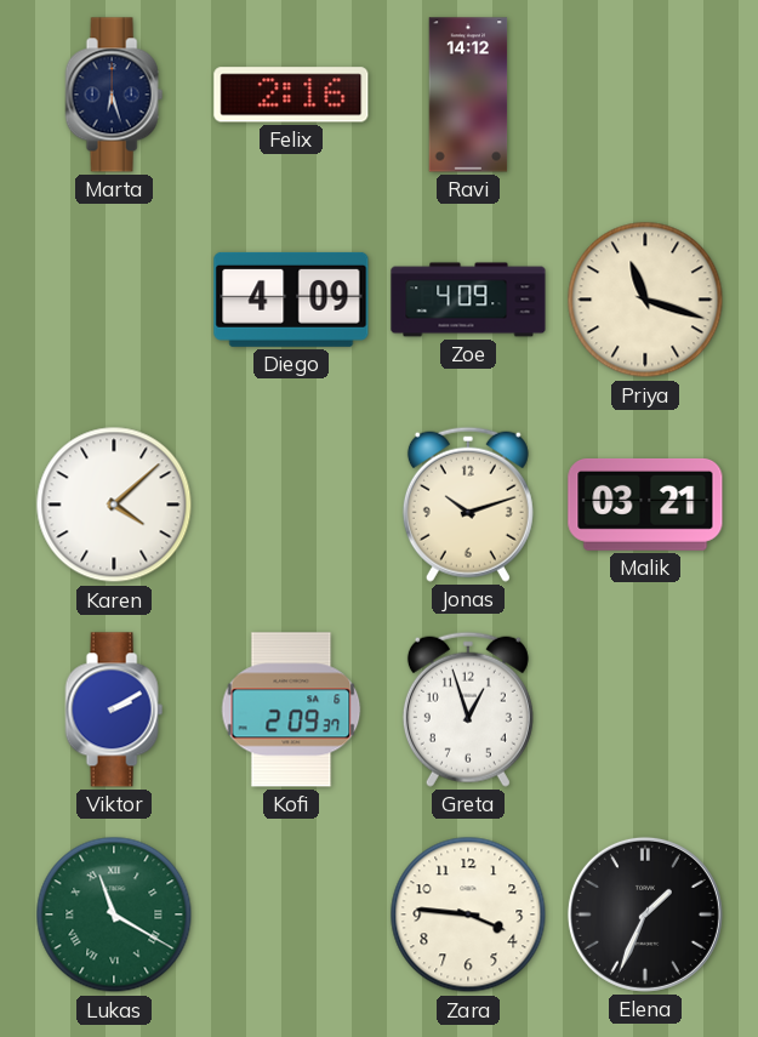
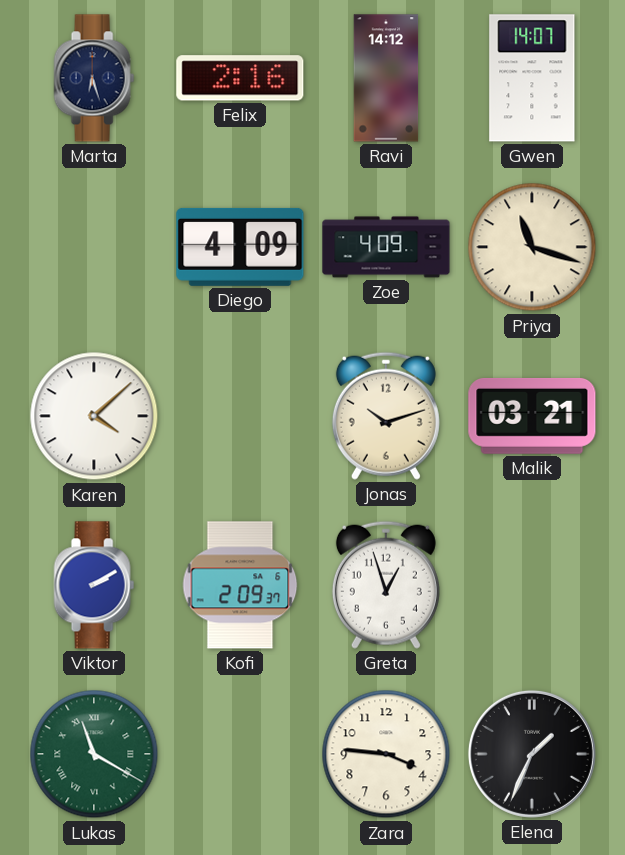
Gwen: none -> 14:07
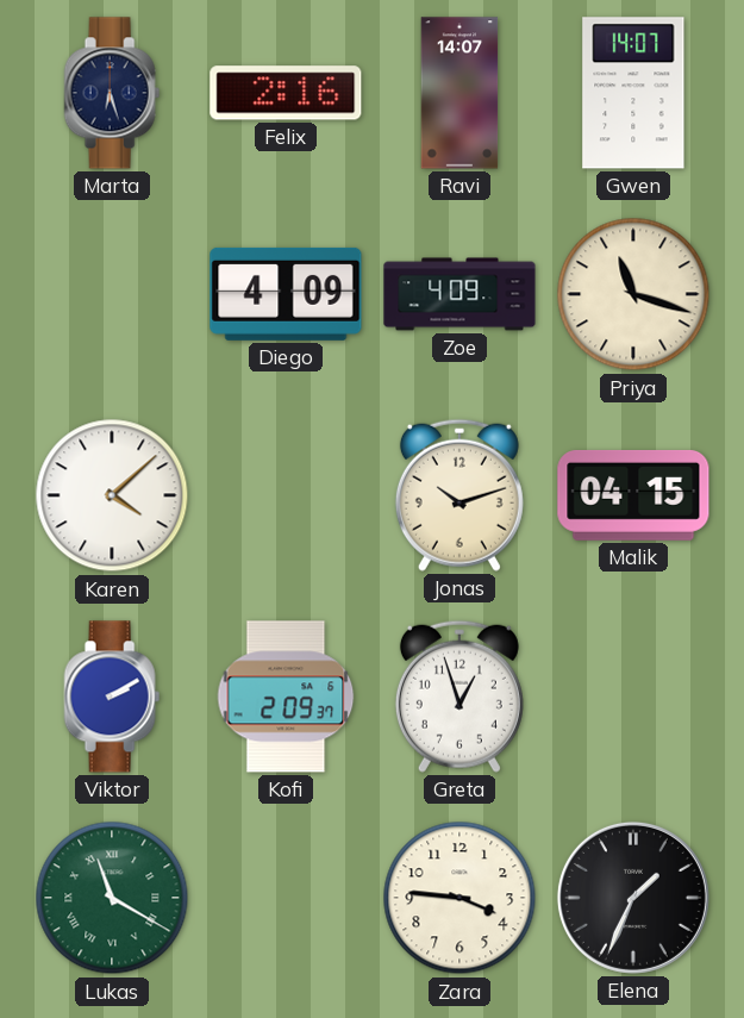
Ravi: 14:12 -> 14:07
Malik: 03:21 -> 04:15
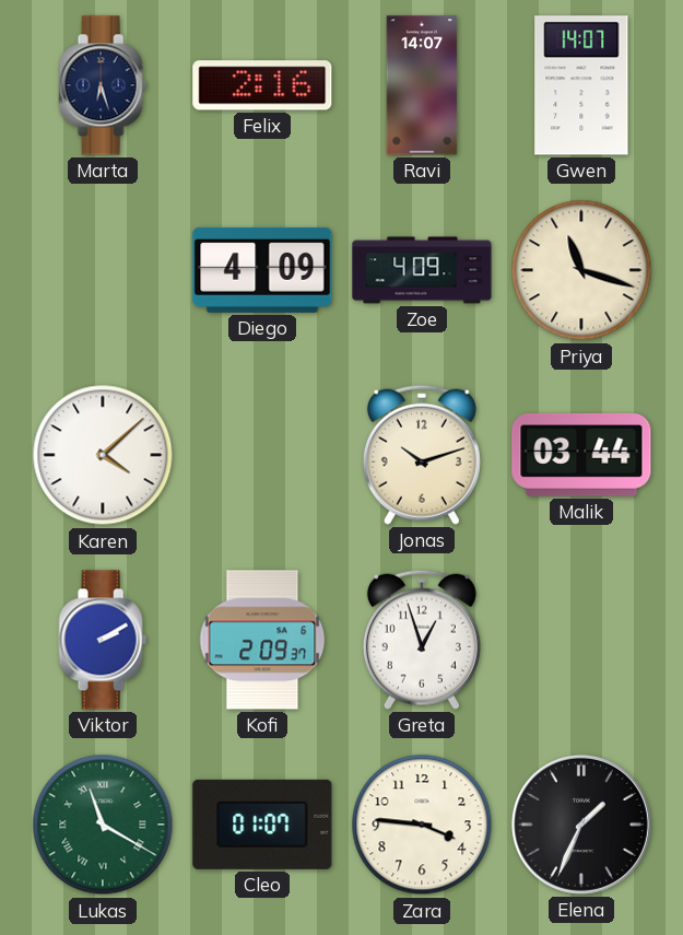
Malik: 04:15 -> 03:44
Cleo: none -> 01:07
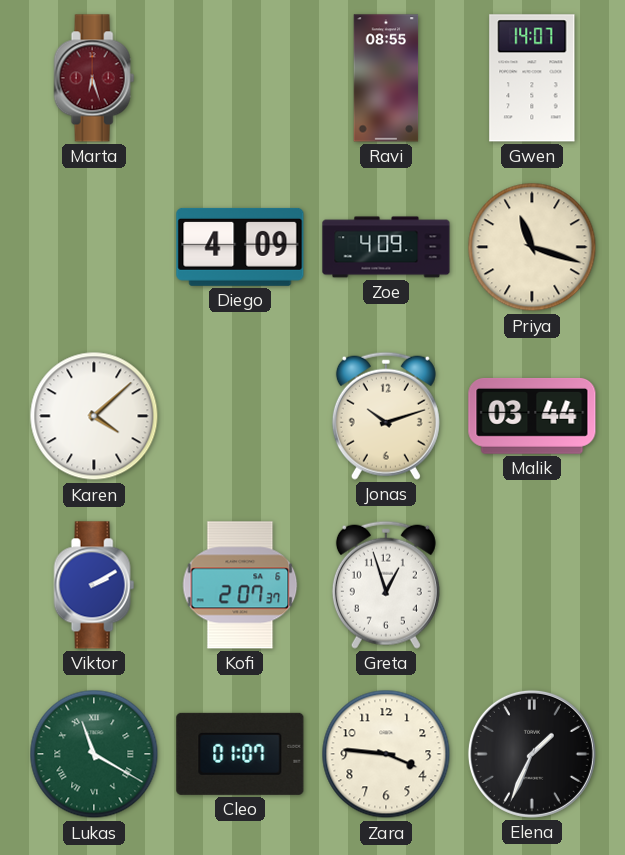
Marta dial: navy -> burgundy
Felix: 2:16 -> none
Ravi: 14:07 -> 08:55
Kofi: 2:09 -> 2:07
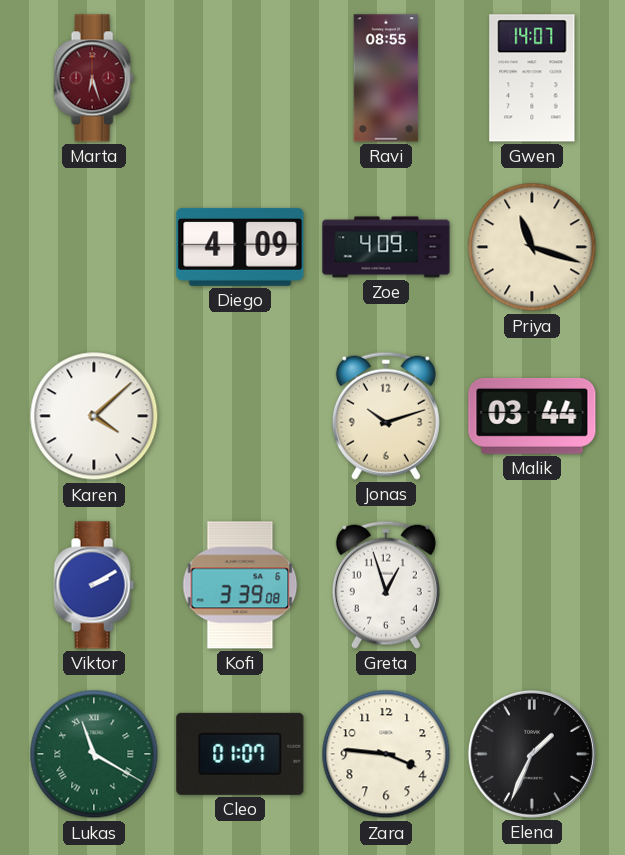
Kofi: 2:07 -> 3:39
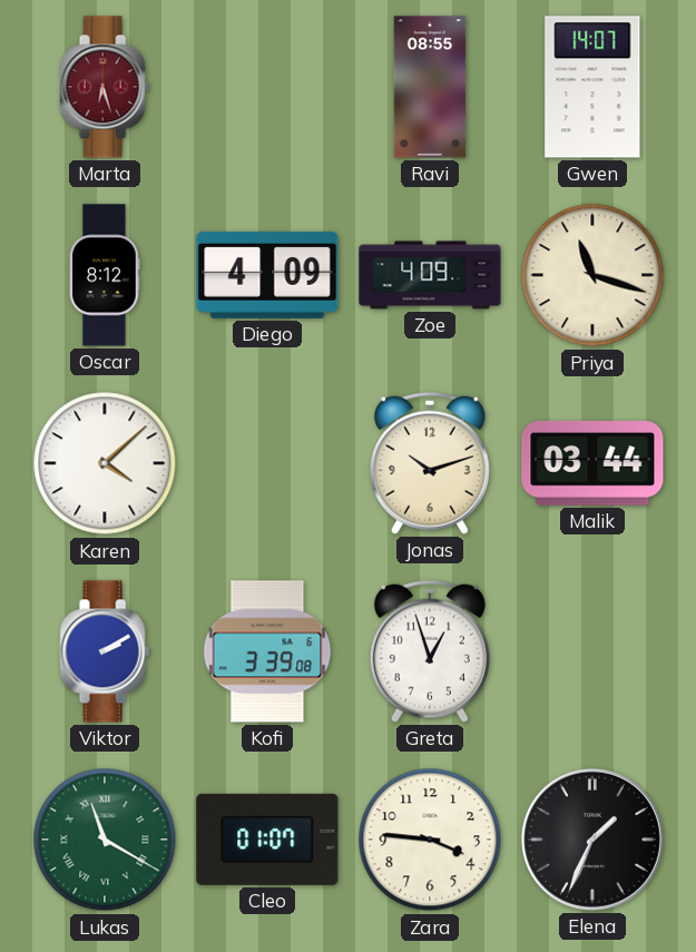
Oscar: none -> 8:12
